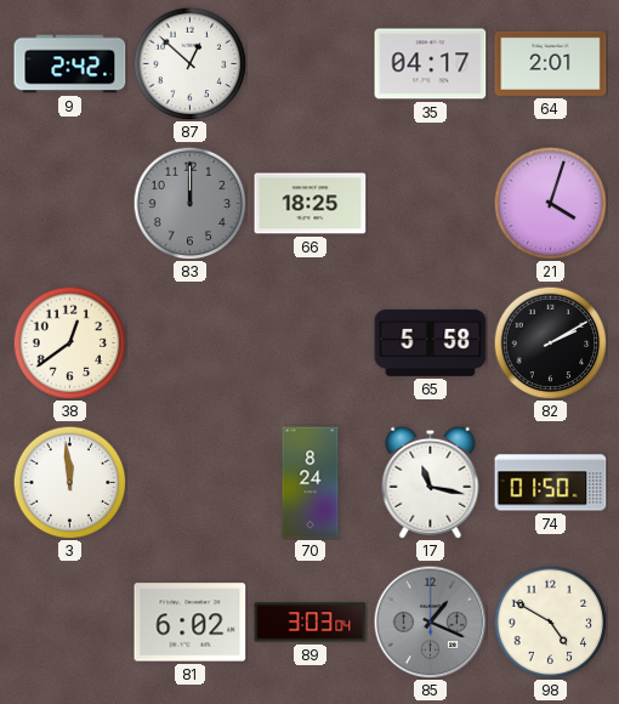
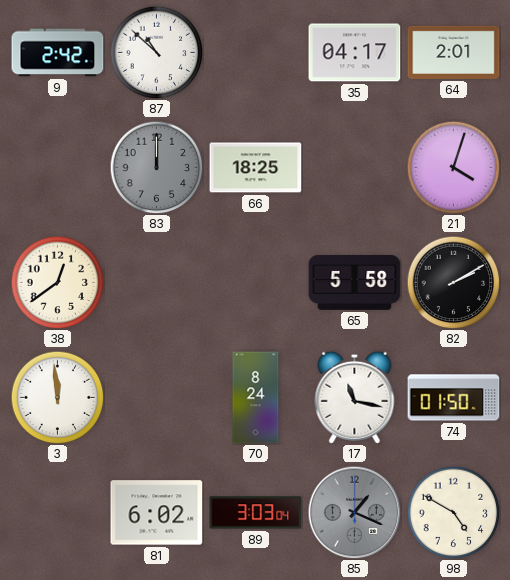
87: 12:52 -> 10:52
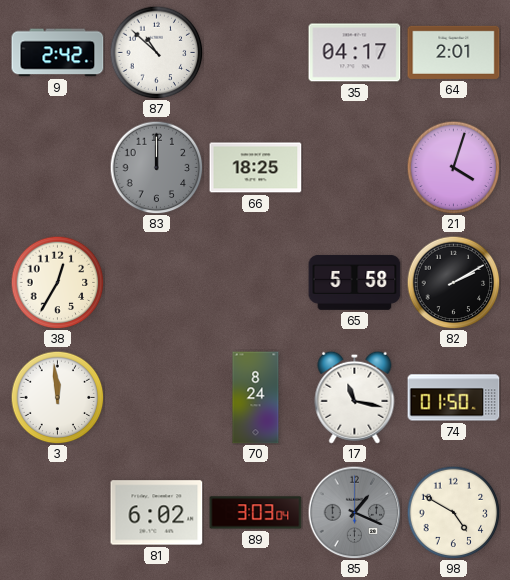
38: 12:39 -> 12:35
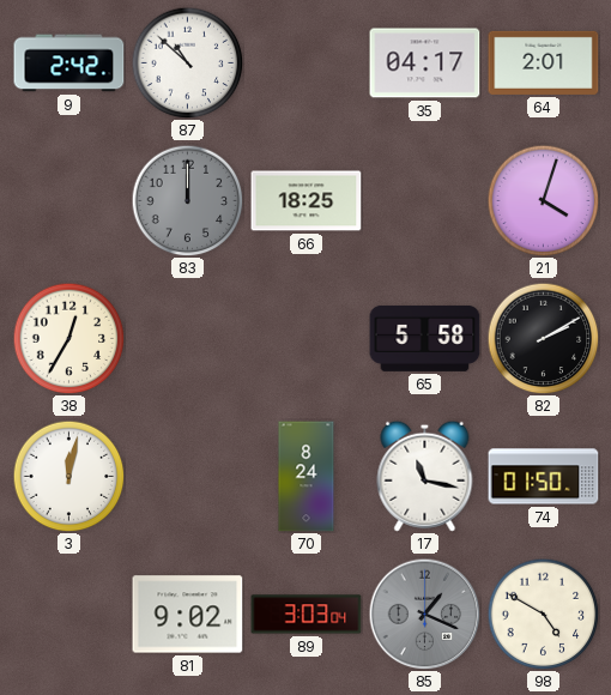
3: 11:59 -> 12:02
81: 6:02 -> 9:02
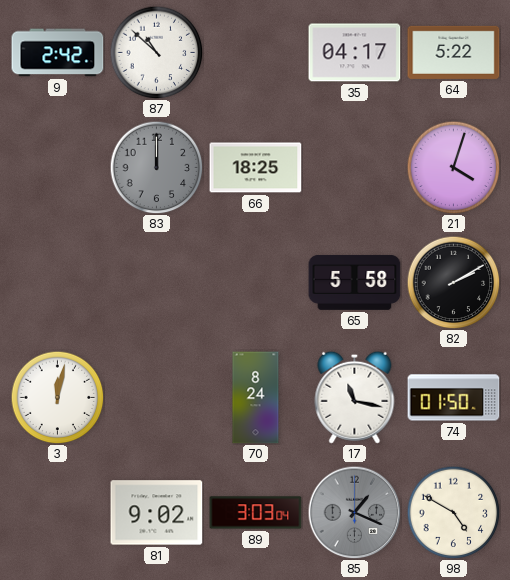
64: 2:01 -> 5:22
38: 12:35 -> none
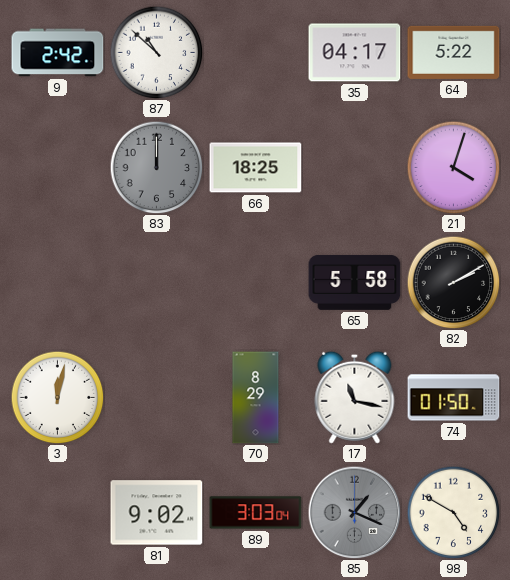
70: 8:24 -> 8:29
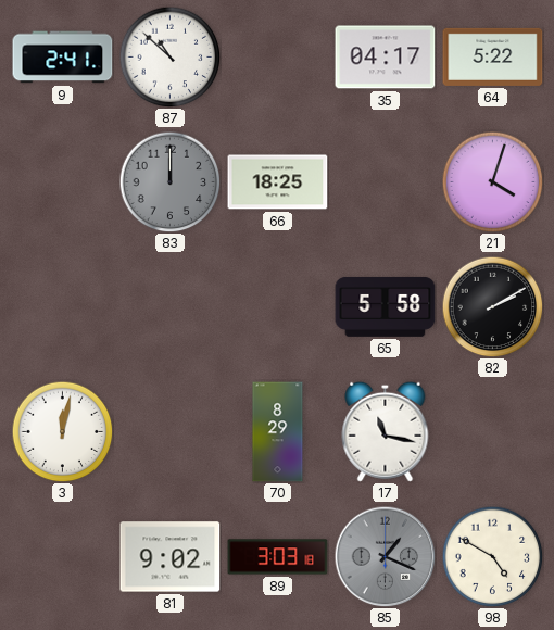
9: 2:42 -> 2:41
74: 01:50 -> none
89: 3:03:04 -> 3:03:18
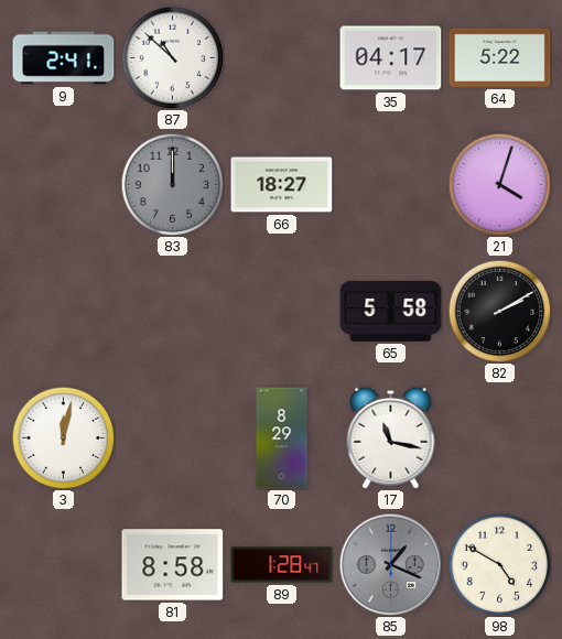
66: 18:25 -> 18:27
81: 9:02 -> 8:58
89: 3:03 -> 1:28
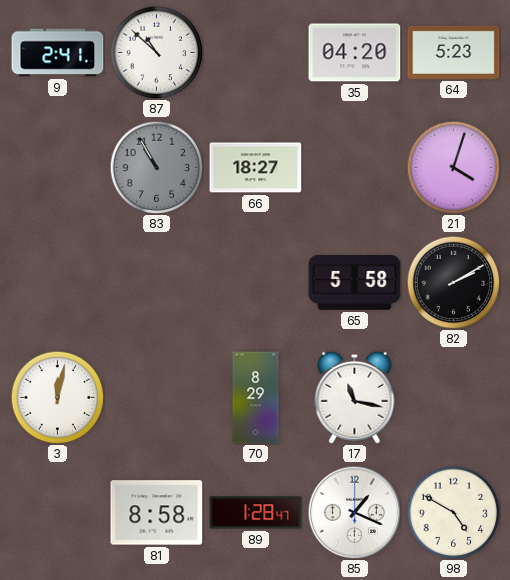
35: 04:17 -> 04:20
64: 5:22 -> 5:23
83: 12:00 -> 10:55
85 dial: grey -> white
